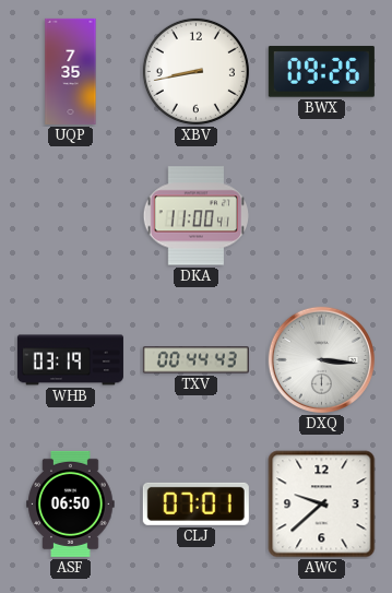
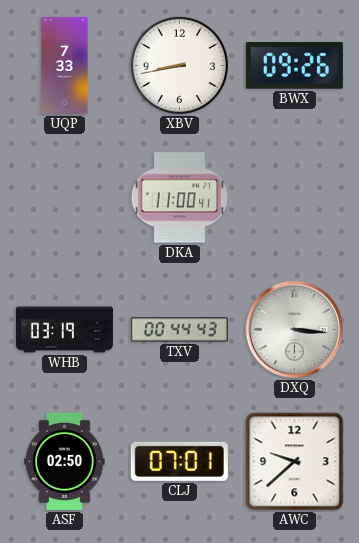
UQP: 7:35 -> 7:33
ASF: 06:50 -> 02:50
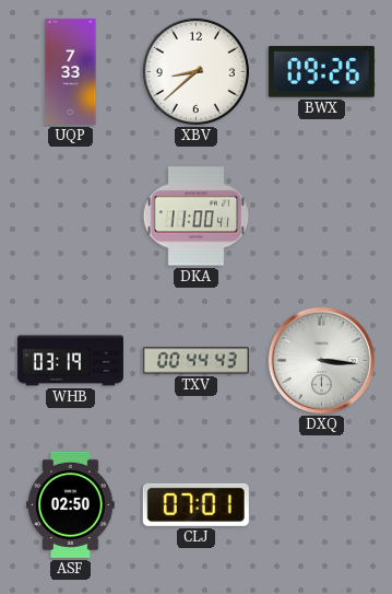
XBV: 8:43 -> 8:38
AWC: 9:38 -> none
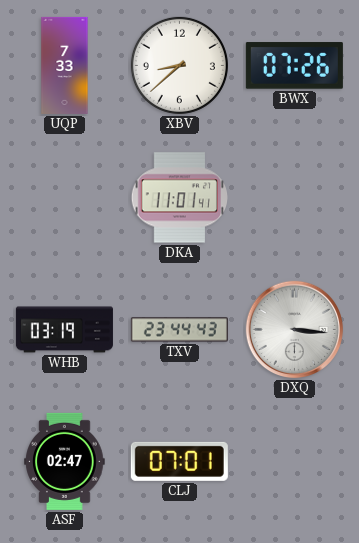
BWX: 09:26 -> 07:26
DKA: 11:00 -> 11:01
TXV: 00:44 -> 23:44
ASF: 02:50 -> 02:47
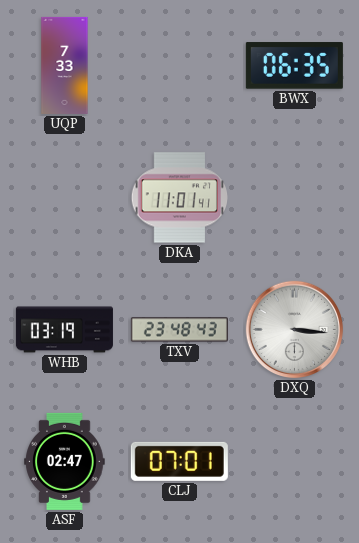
XBV: 8:38 -> none
BWX: 07:26 -> 06:35
TXV: 23:44 -> 23:48
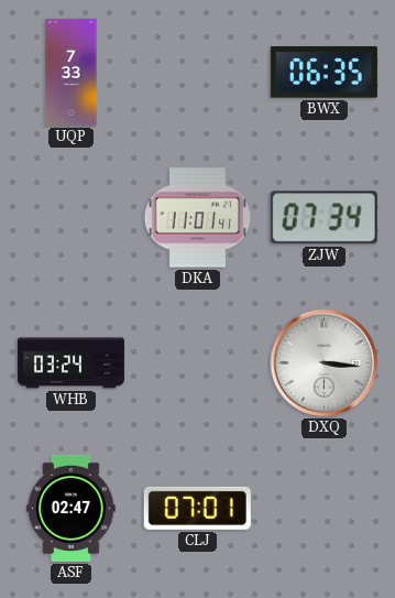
ZJW: none -> 07:34
WHB: 03:19 -> 03:24
TXV: 23:48 -> none
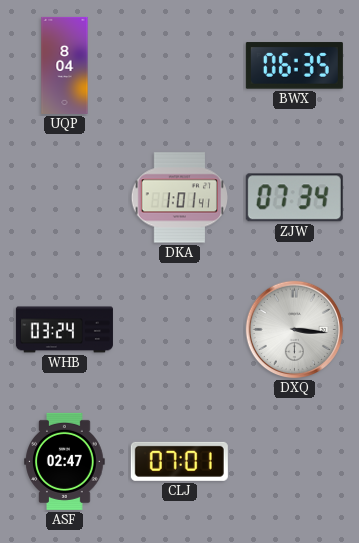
UQP: 7:33 -> 8:04
DKA: 11:01 -> 1:01
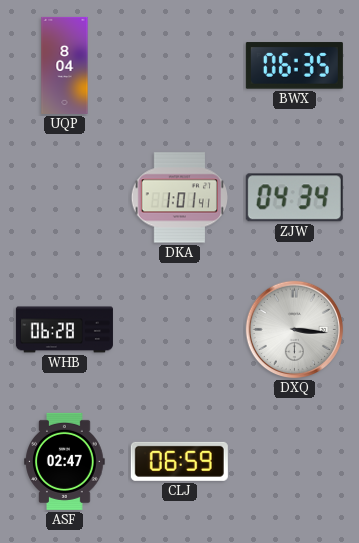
ZJW: 07:34 -> 04:34
WHB: 03:24 -> 06:28
CLJ: 07:01 -> 06:59
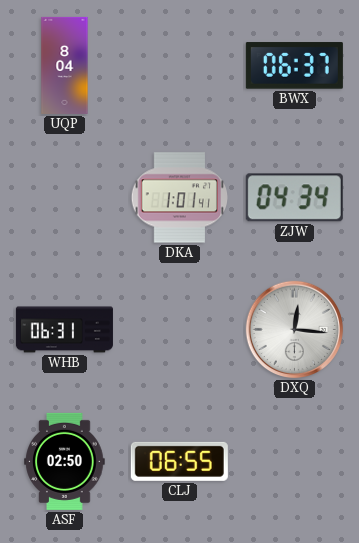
BWX: 06:35 -> 06:37
WHB: 06:28 -> 06:31
DXQ: 3:16 -> 12:16
ASF: 02:47 -> 02:50
CLJ: 06:59 -> 06:55
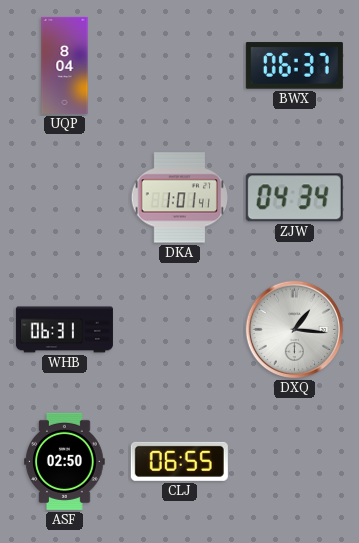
DXQ: 12:16 -> 1:16
